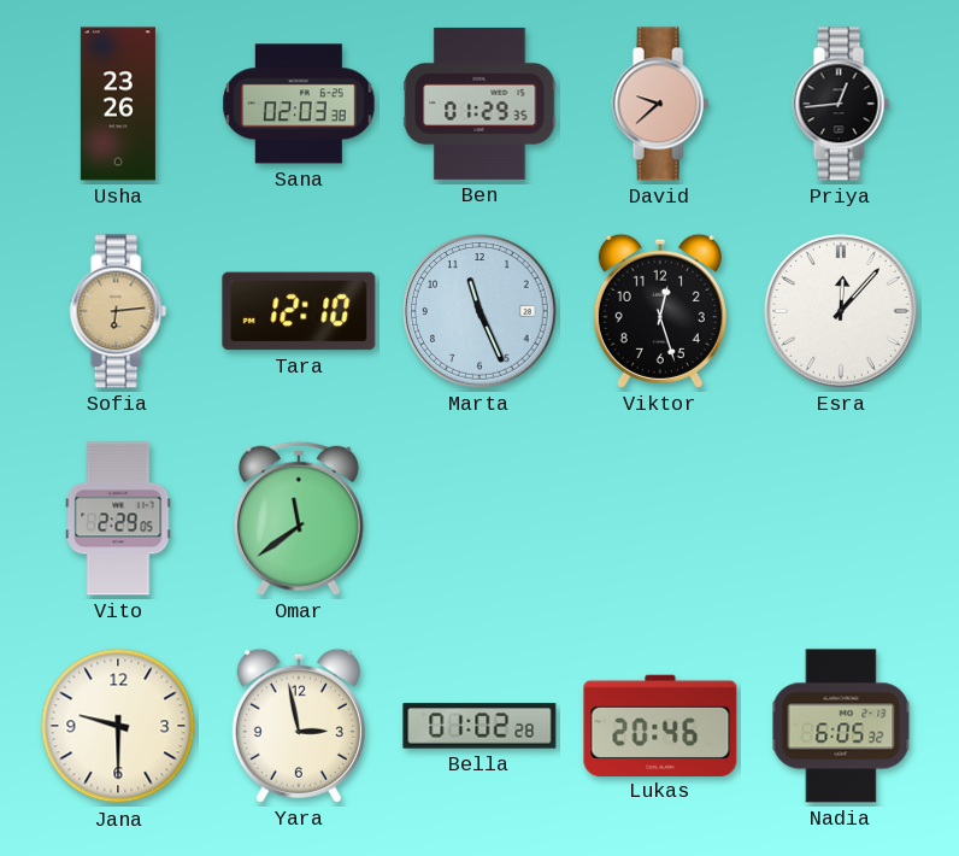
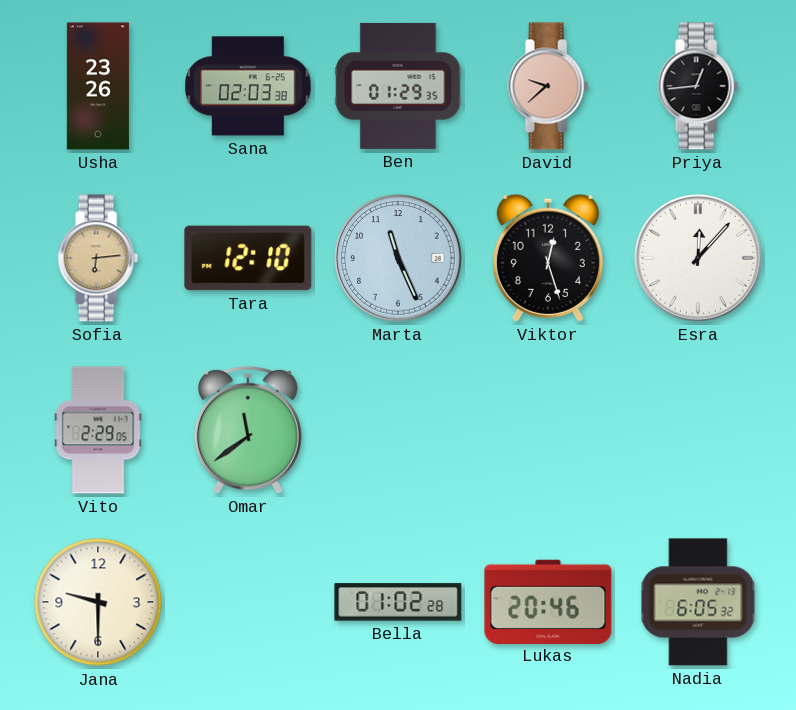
Yara: 2:58 -> none
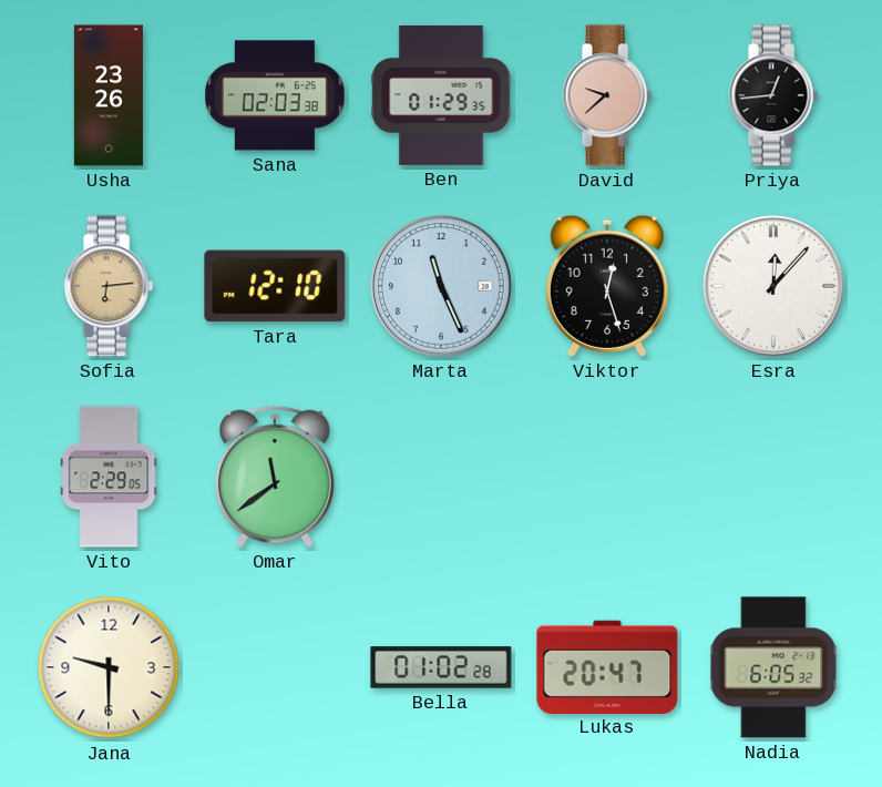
Lukas: 20:46 -> 20:47
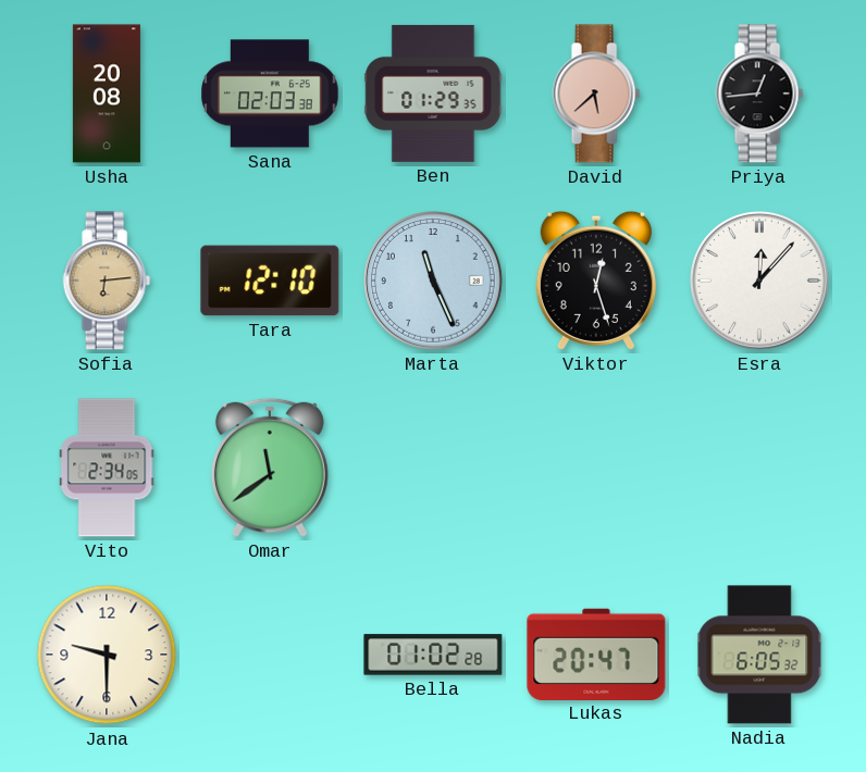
Usha: 23:26 -> 20:08
David: 9:38 -> 5:38
Vito: 2:29 -> 2:34
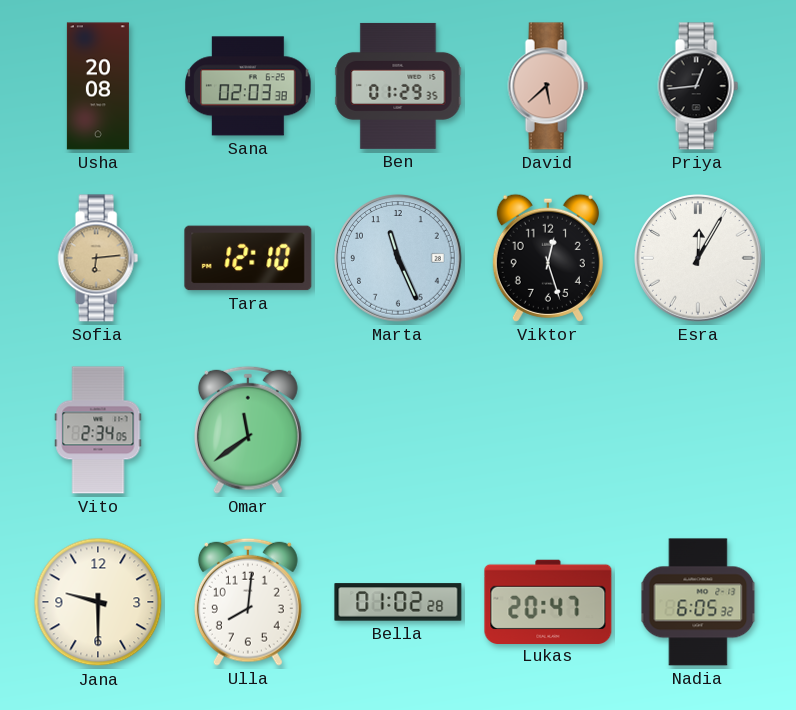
Esra: 12:07 -> 12:05
Ulla: none -> 8:01
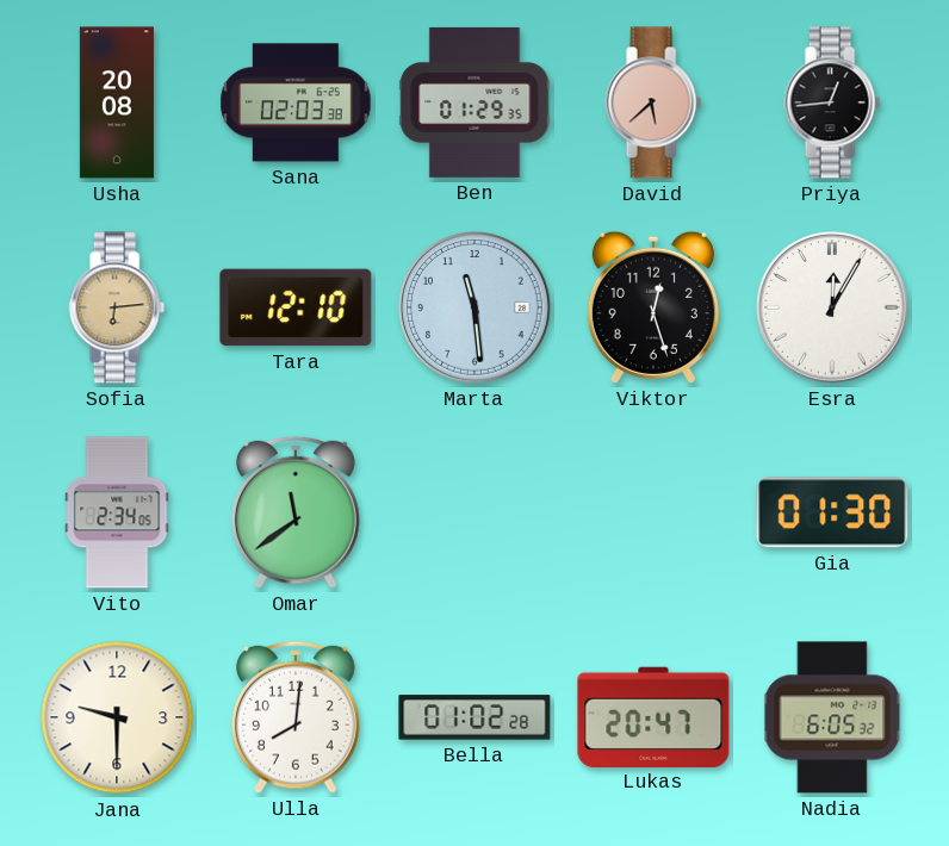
Marta: 11:26 -> 11:29
Gia: none -> 01:30
